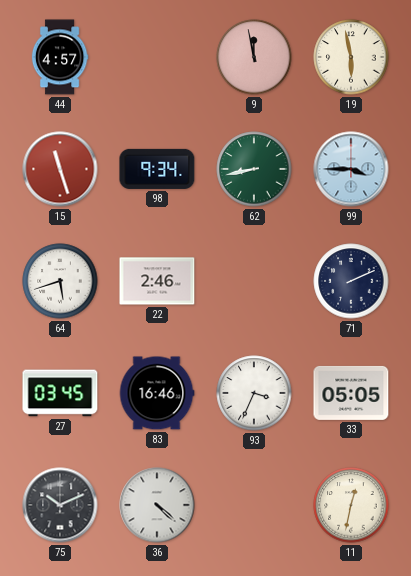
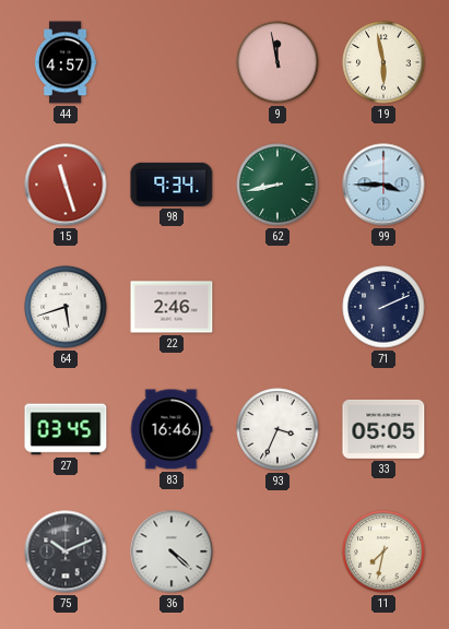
11: 12:32 -> 7:32
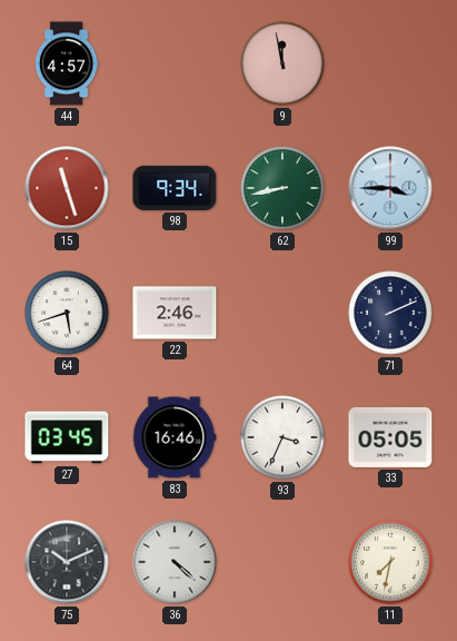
19: 5:58 -> none
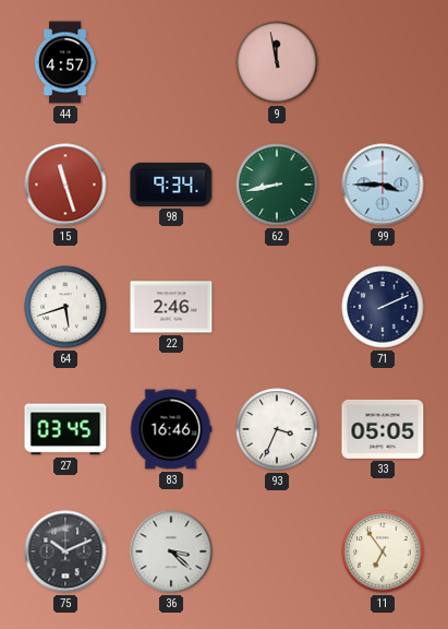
36: 4:22 -> 3:22
11: 7:32 -> 6:54
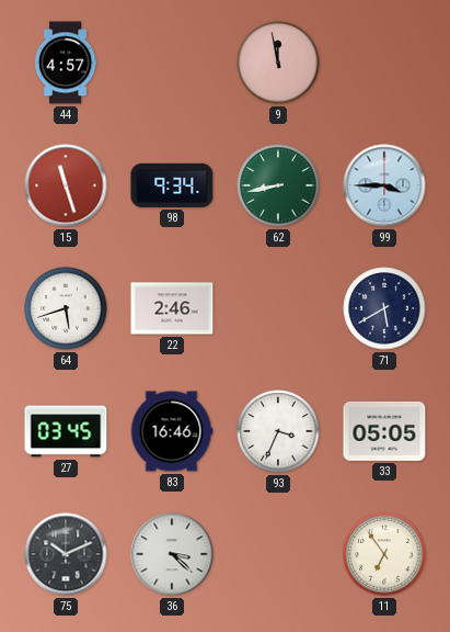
71: 2:11 -> 5:40
